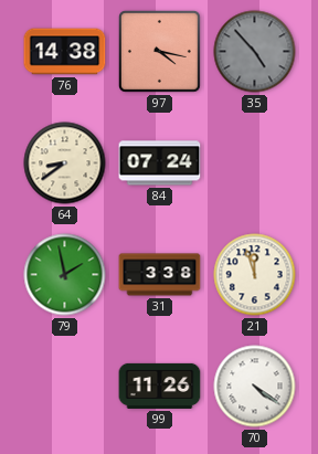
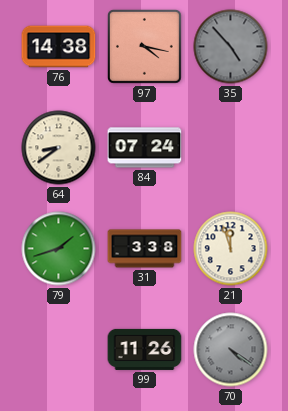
79: 1:58 -> 1:42
70 dial: white -> grey
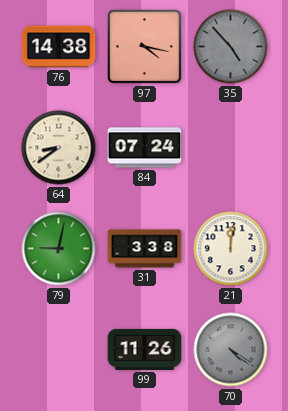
79: 1:42 -> 9:02
21: 11:57 -> 12:01
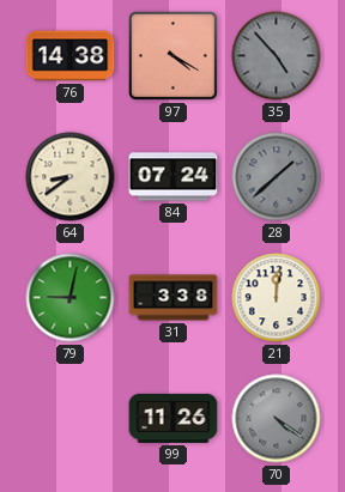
97: 4:17 -> 4:20
28: none -> 1:38
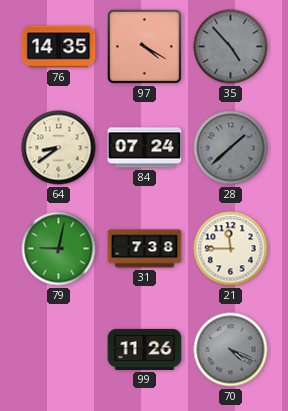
76: 14:38 -> 14:35
31: 3:38 -> 7:38
21: 12:01 -> 11:45
70: 4:21 -> 4:19
